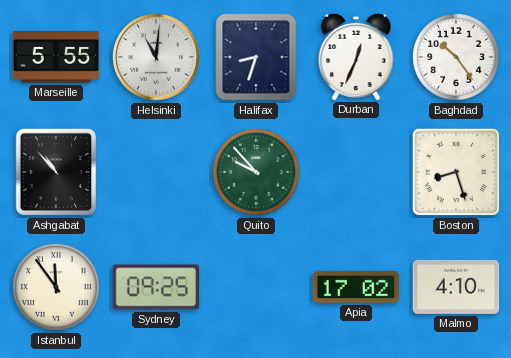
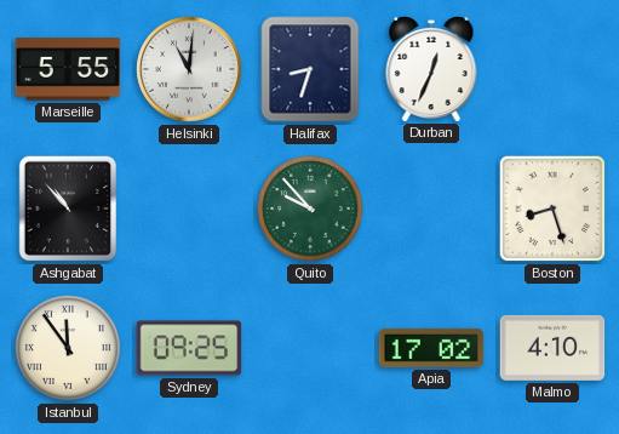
Baghdad: 10:24 -> none
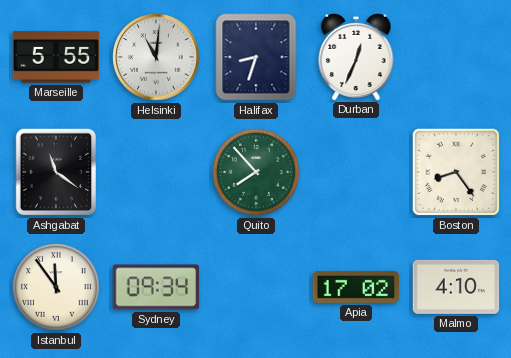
Ashgabat: 10:53 -> 11:21
Quito: 9:53 -> 7:53
Boston: 8:27 -> 8:24
Sydney: 09:25 -> 09:34
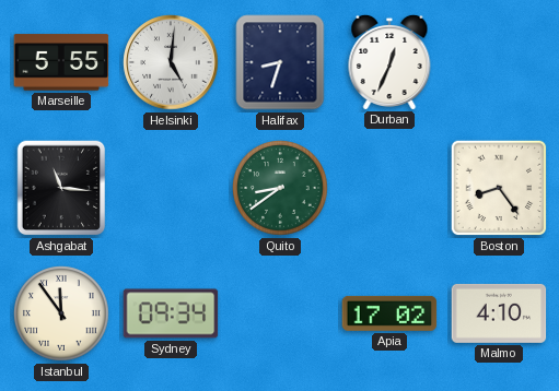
Helsinki: 11:01 -> 5:01
Ashgabat: 11:21 -> 11:16
Quito: 7:53 -> 8:39
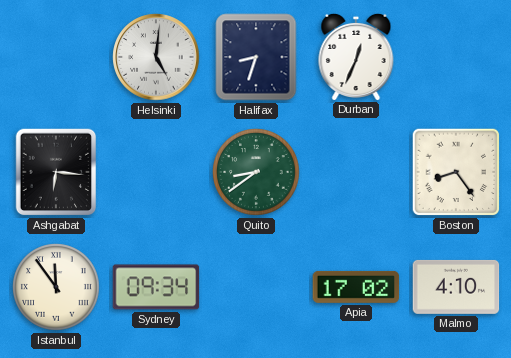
Marseille: 5:55 -> none
Ashgabat: 11:16 -> 6:16
